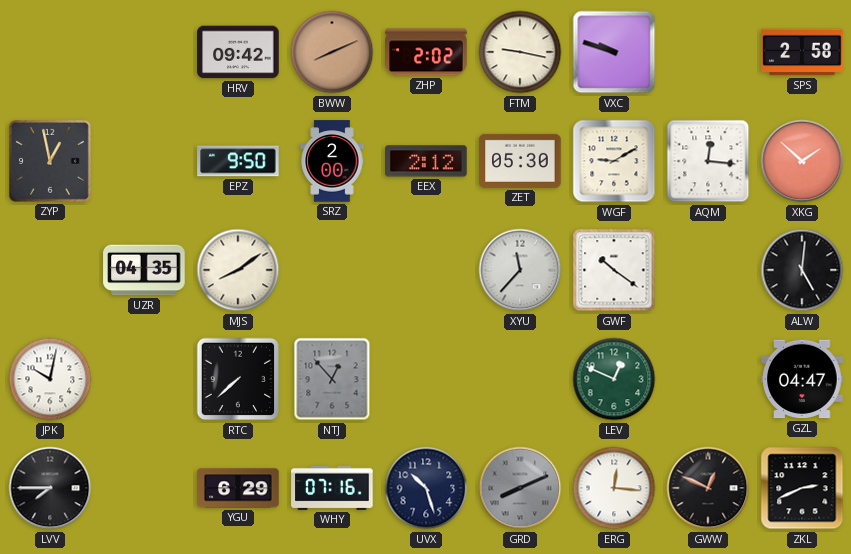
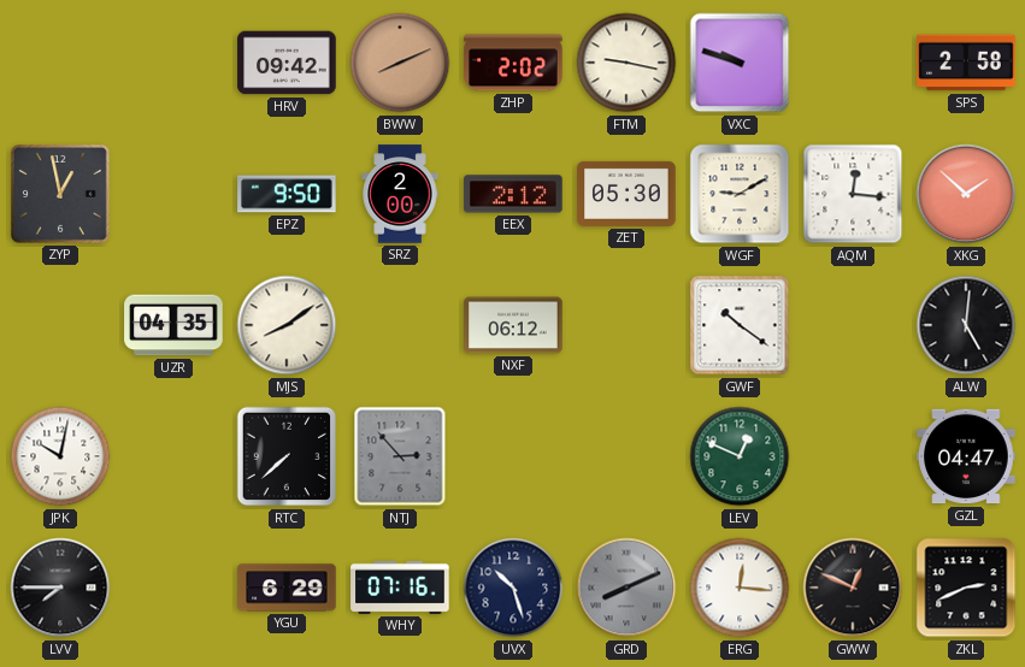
NXF: none -> 06:12
XYU: 11:37 -> none
NTJ: 12:53 -> 2:53
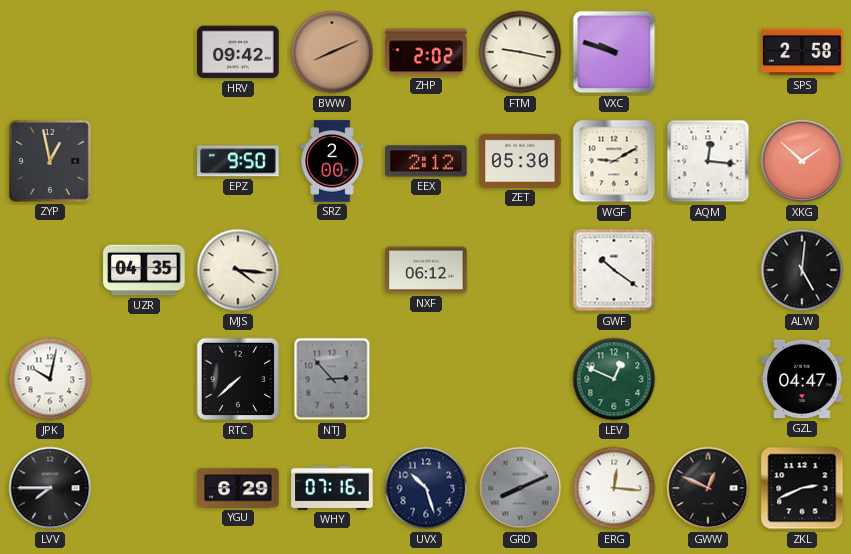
MJS: 8:09 -> 4:16
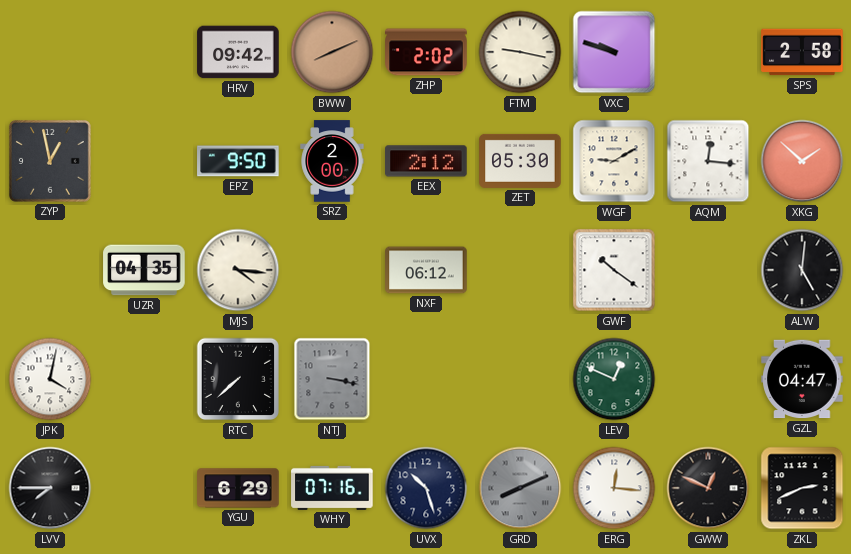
JPK: 10:02 -> 4:02
NTJ: 2:53 -> 3:17
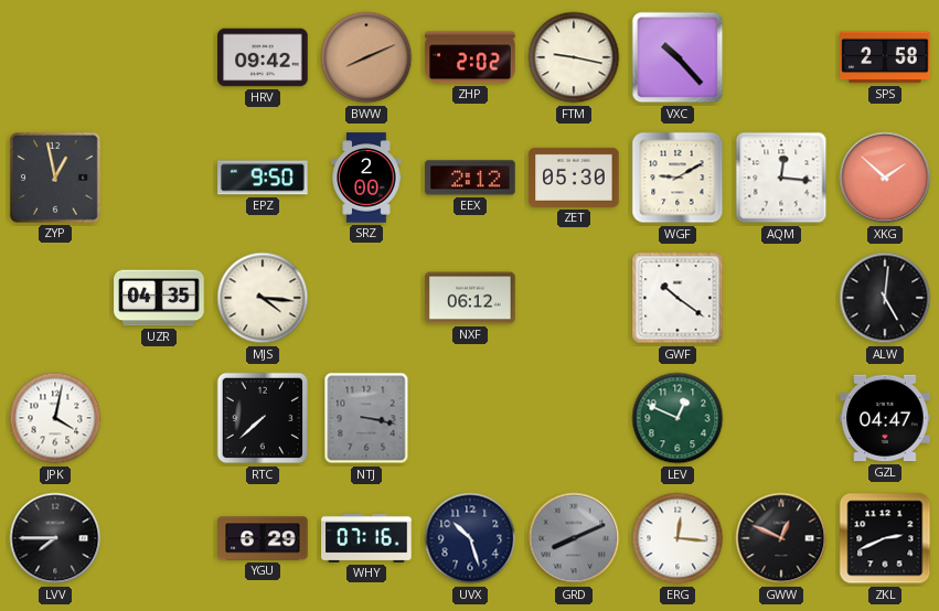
VXC: 9:48 -> 10:23
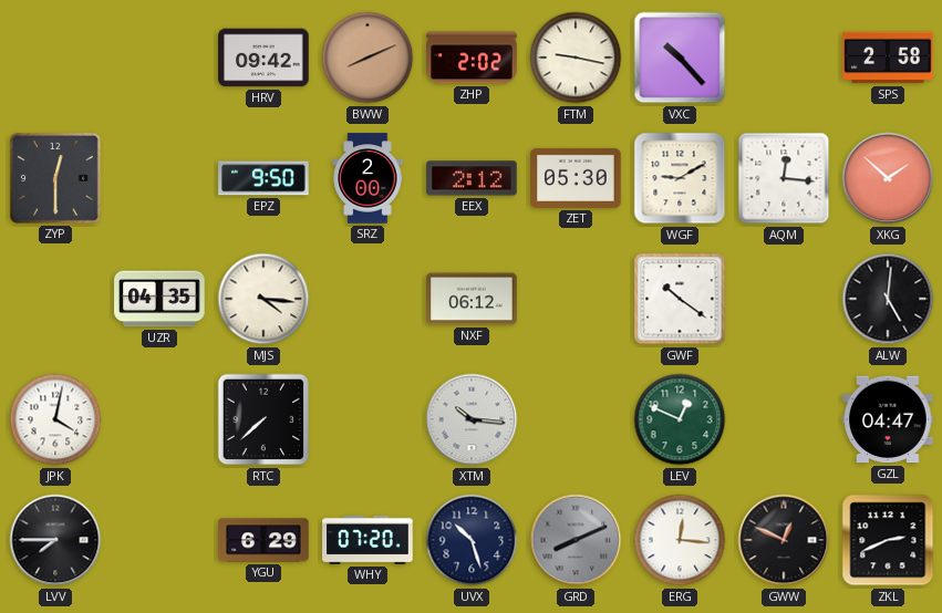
ZYP: 12:58 -> 12:30
NTJ: 3:17 -> none
XTM: none -> 10:16
WHY: 07:16 -> 07:20
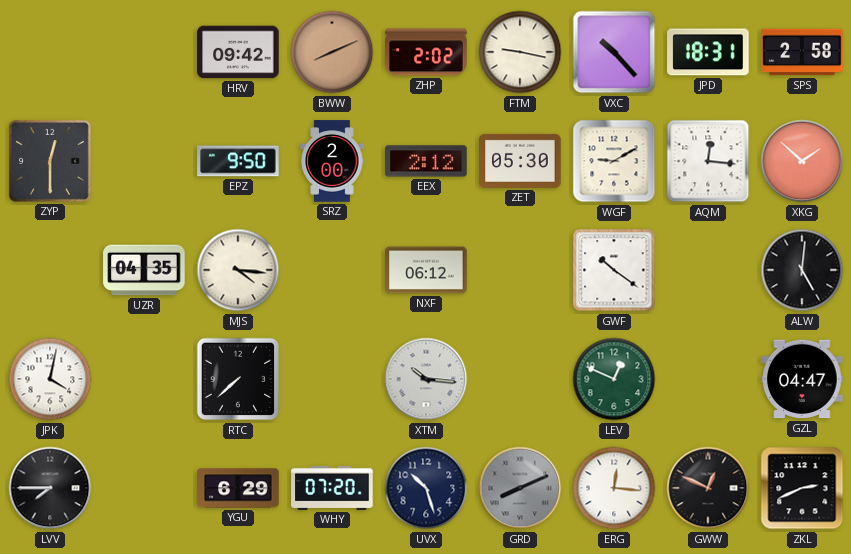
JPD: none -> 18:31
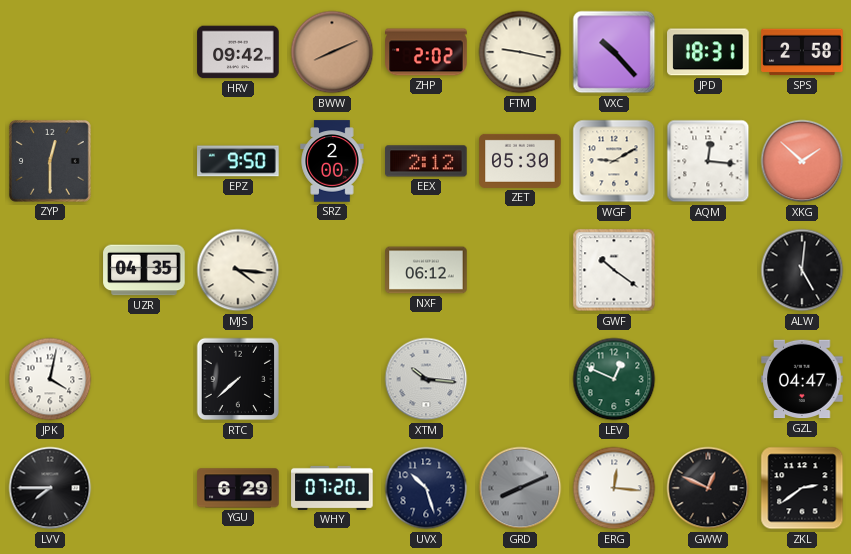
ZKL: 2:41 -> 2:39
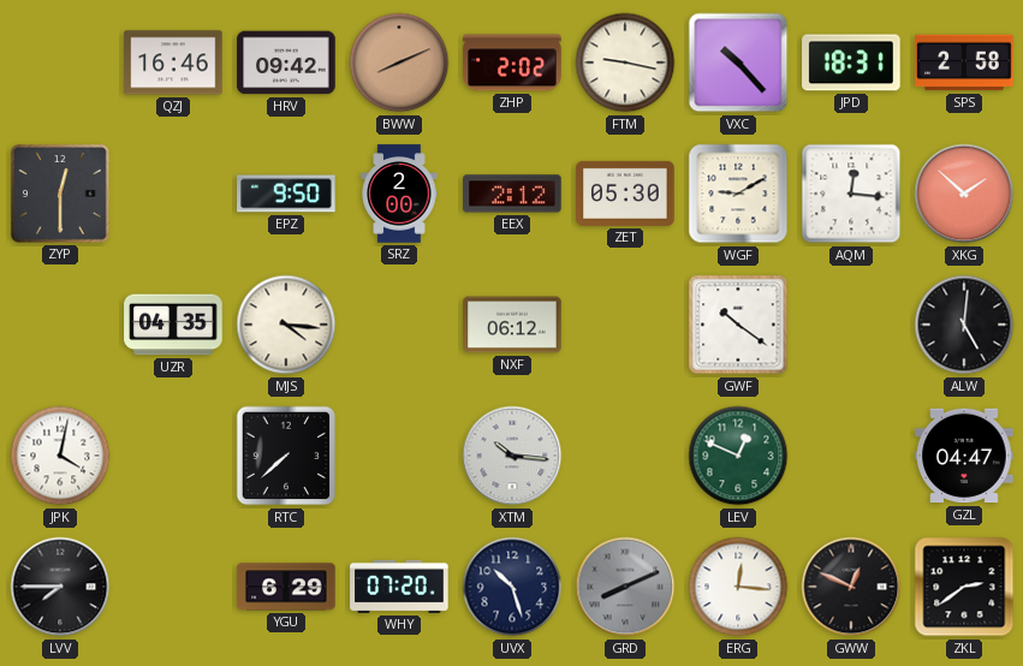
QZJ: none -> 16:46
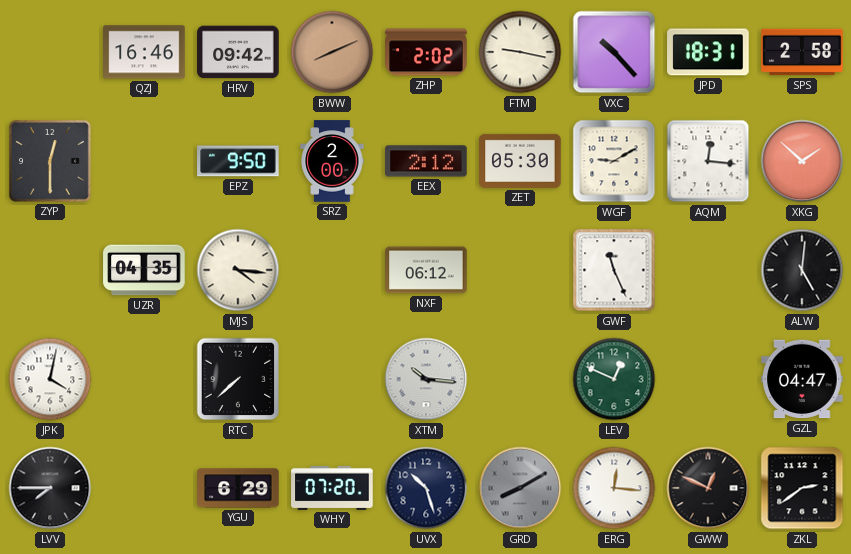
GWF: 10:21 -> 11:26
GRD: 8:11 -> 8:10
